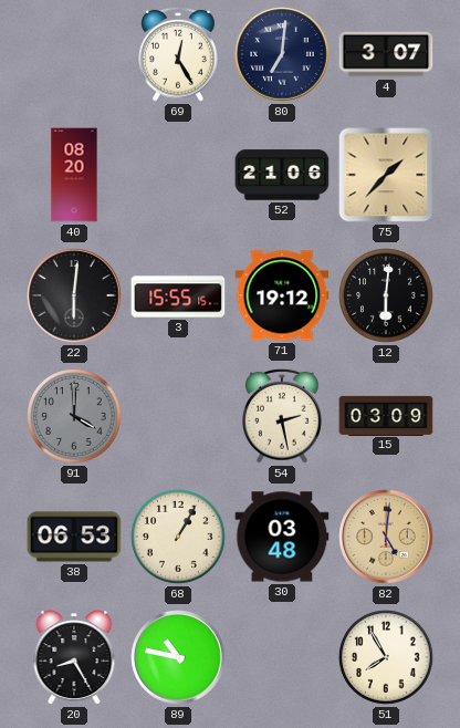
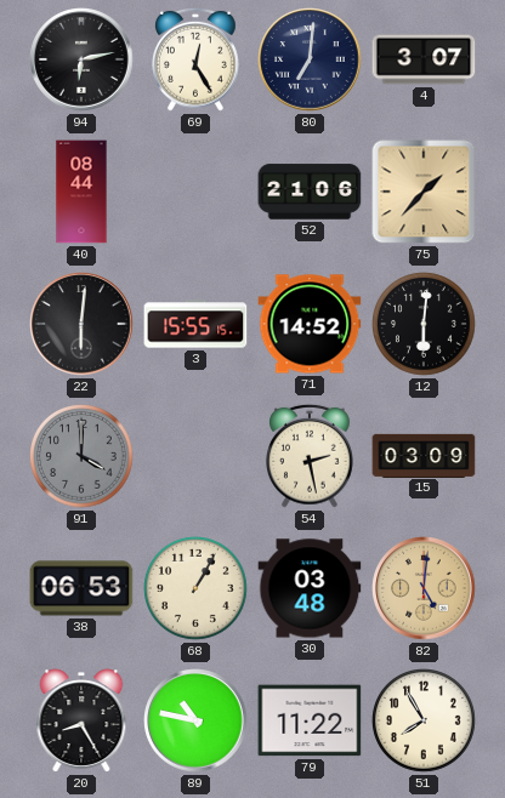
94: none -> 6:13
40: 08:20 -> 08:44
71: 19:12 -> 14:52
79: none -> 11:22
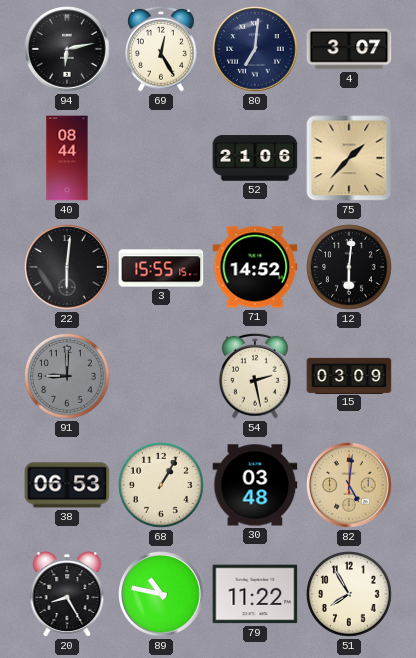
91: 4:00 -> 9:00
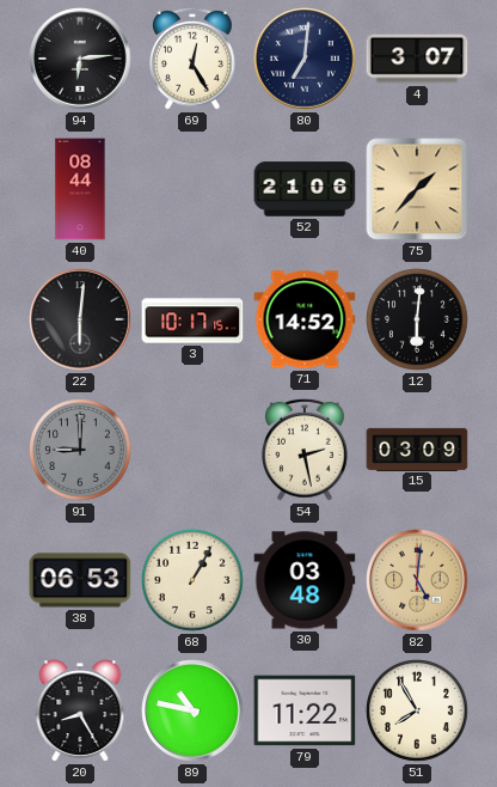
94: 6:13 -> 6:14
3: 15:55 -> 10:17
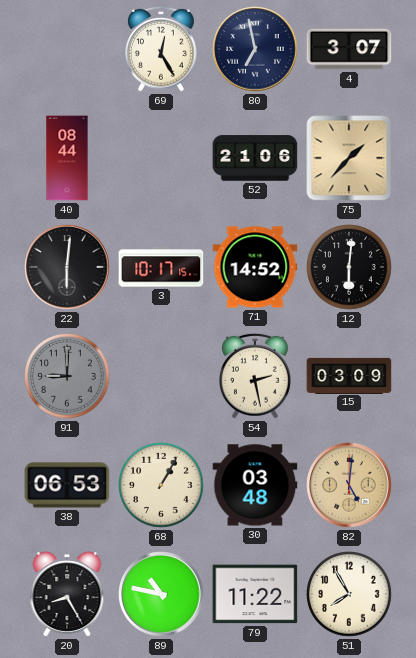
94: 6:14 -> none
80: 7:01 -> 6:58
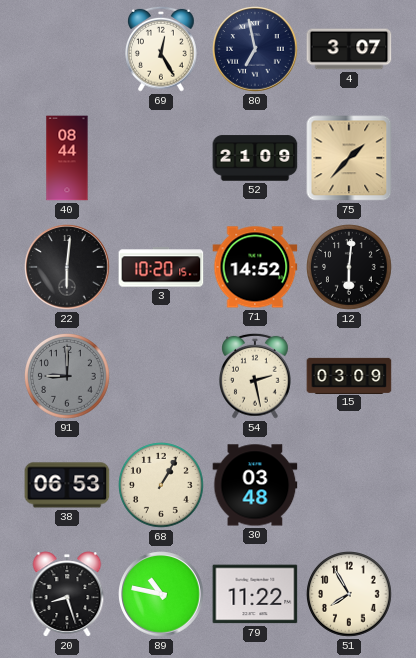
52: 21:06 -> 21:09
3: 10:17 -> 10:20
82: 5:01 -> none
20: 8:25 -> 8:27
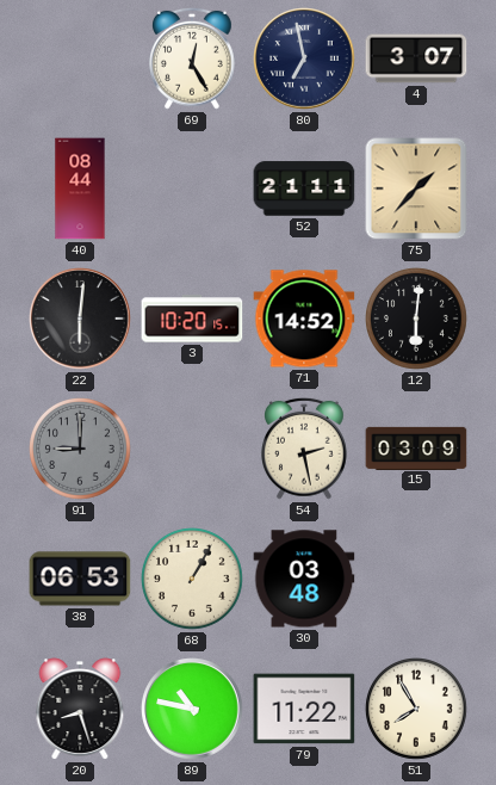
52: 21:09 -> 21:11
